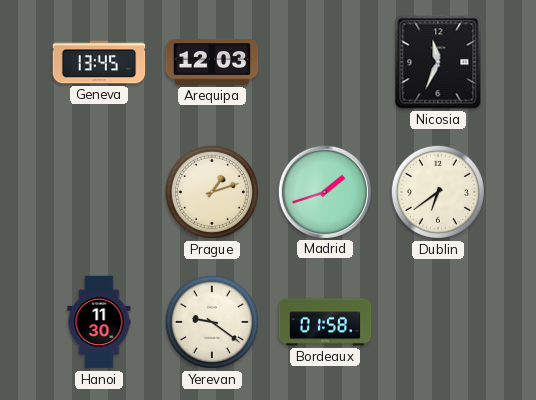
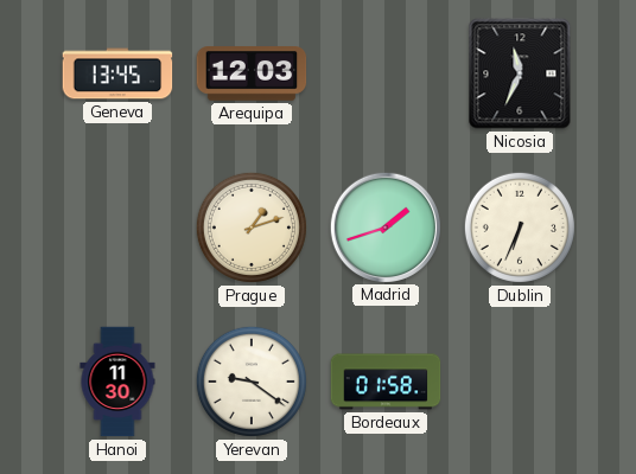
Dublin: 6:39 -> 6:34
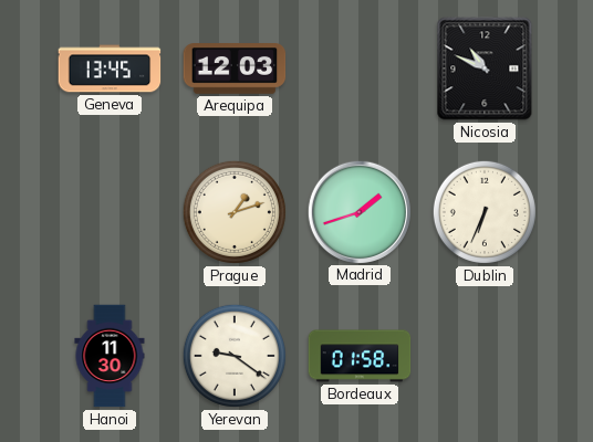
Nicosia: 11:34 -> 10:49
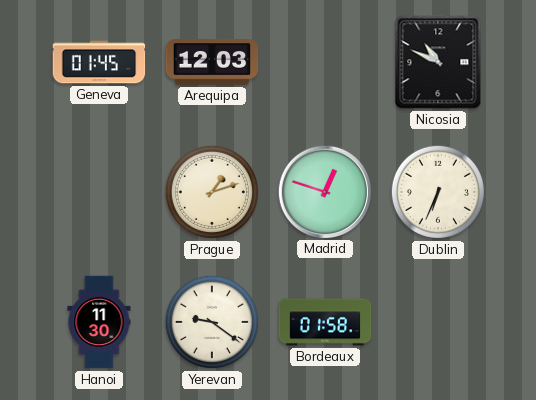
Geneva: 13:45 -> 01:45
Madrid: 1:42 -> 12:48
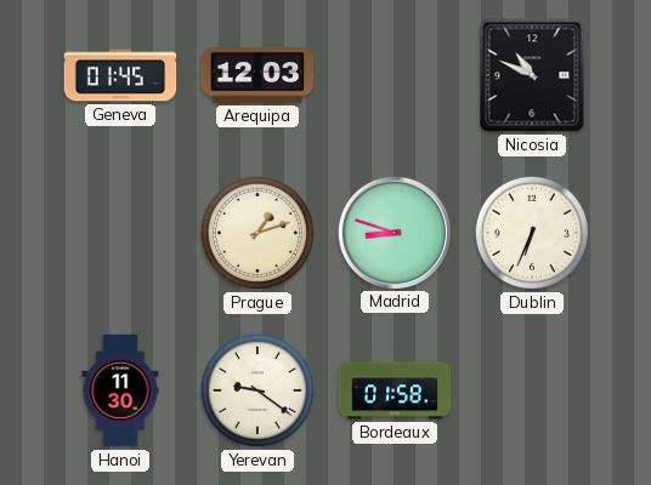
Madrid: 12:48 -> 8:48
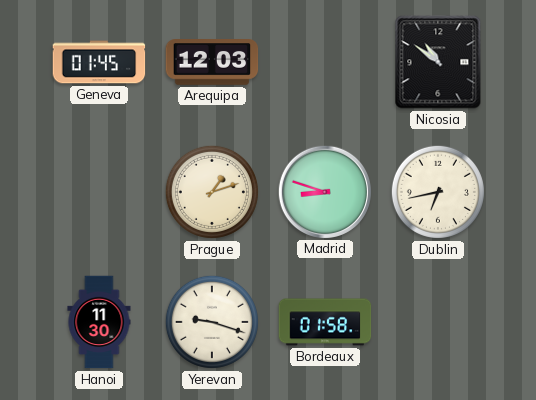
Nicosia: 10:49 -> 10:51
Dublin: 6:34 -> 6:43
Yerevan: 9:21 -> 9:18
